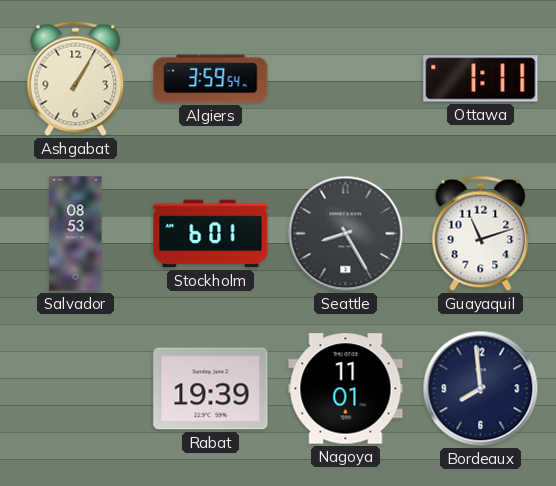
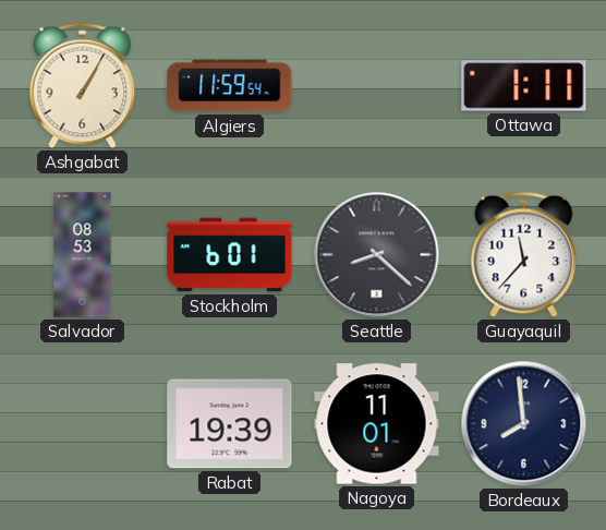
Algiers: 3:59 -> 11:59
Seattle: 8:25 -> 8:22
Guayaquil: 11:12 -> 11:37
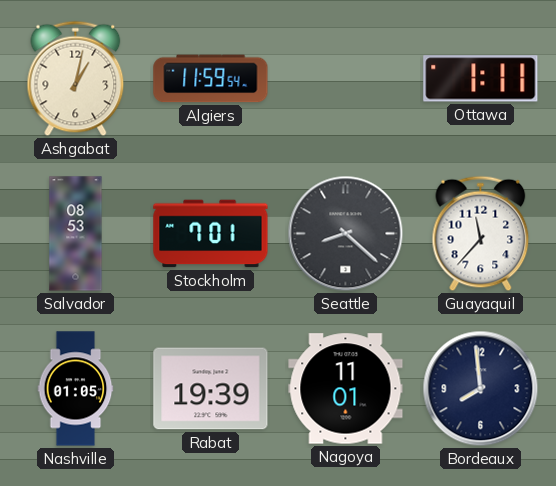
Ashgabat: 1:05 -> 1:02
Stockholm: 6:01 -> 7:01
Nashville: none -> 01:05
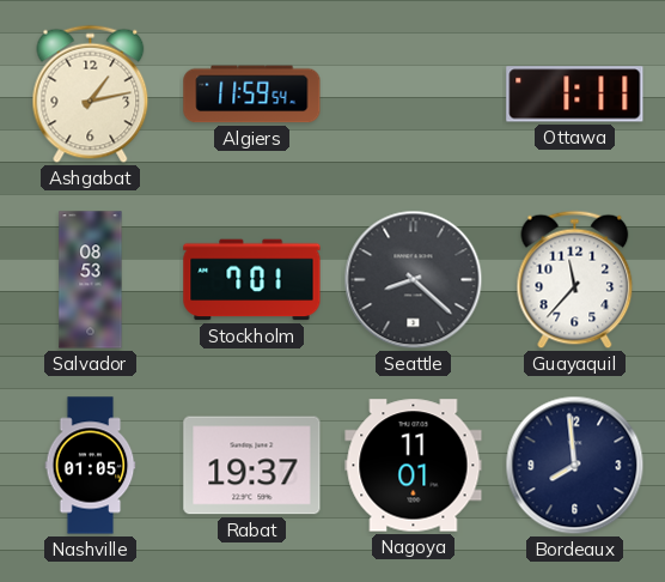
Ashgabat: 1:02 -> 1:13
Rabat: 19:39 -> 19:37
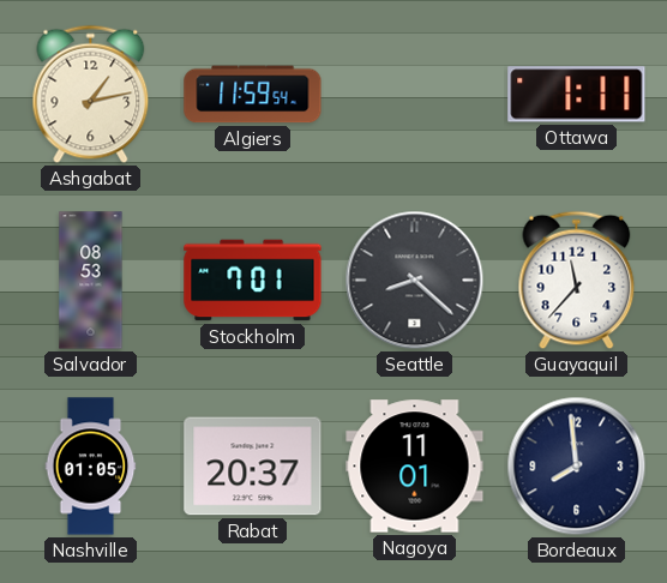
Rabat: 19:37 -> 20:37
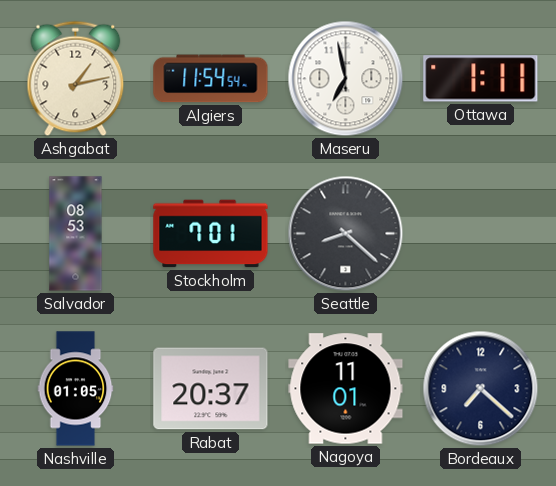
Algiers: 11:59 -> 11:54
Maseru: none -> 6:58
Guayaquil: 11:37 -> none
Bordeaux: 7:59 -> 7:22
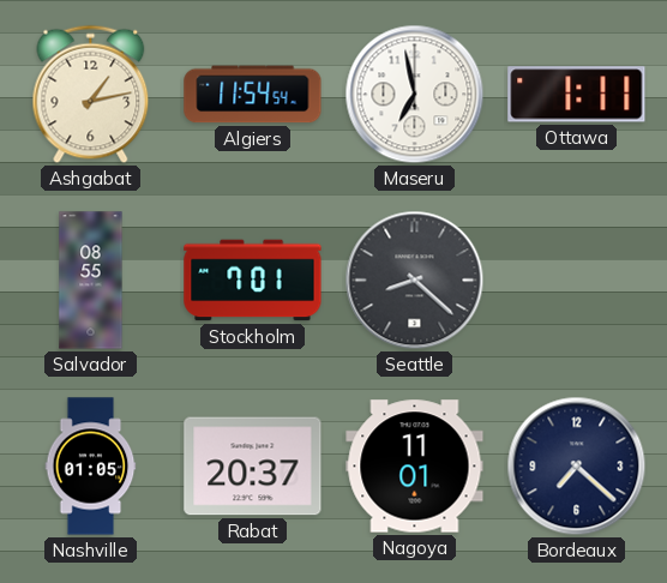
Salvador: 08:53 -> 08:55
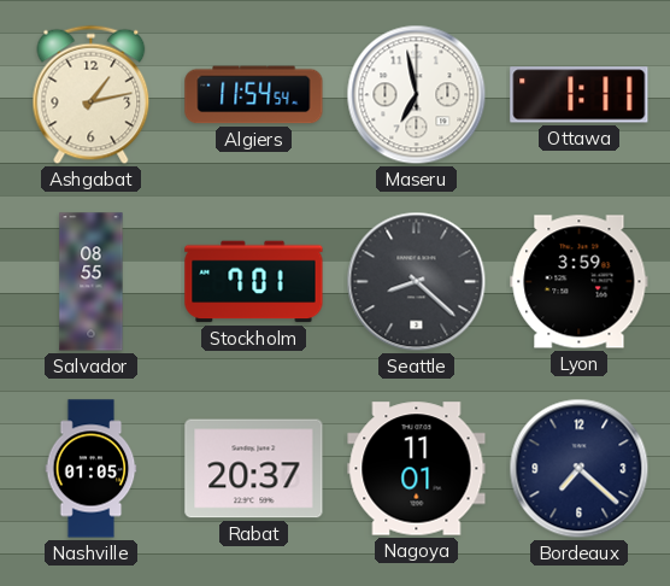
Lyon: none -> 3:59
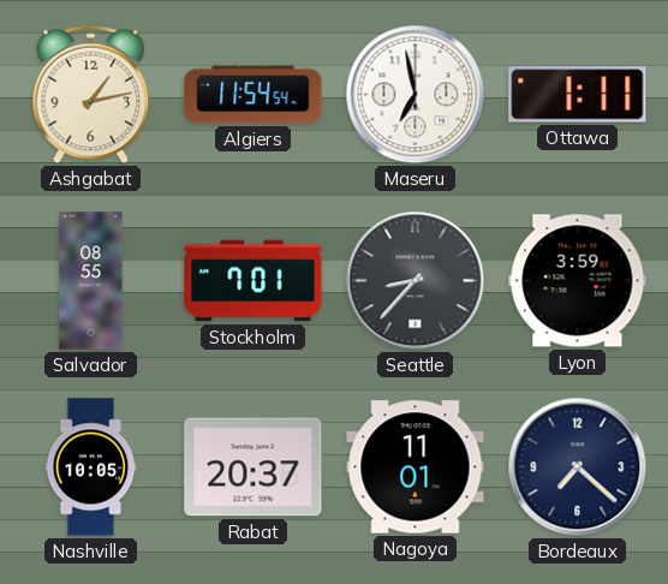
Seattle: 8:22 -> 8:37
Nashville: 01:05 -> 10:05
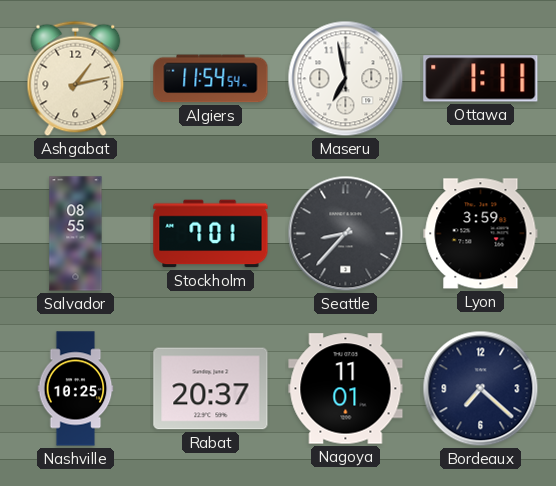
Nashville: 10:05 -> 10:25
